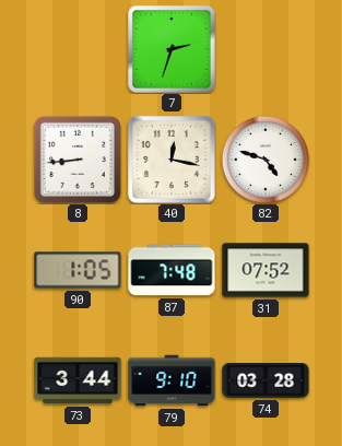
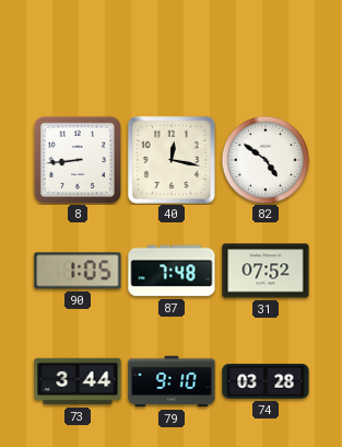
7: 2:33 -> none
82: 4:48 -> 4:51
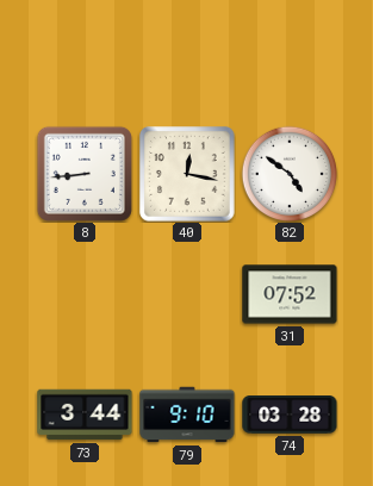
90: 1:05 -> none
87: 7:48 -> none
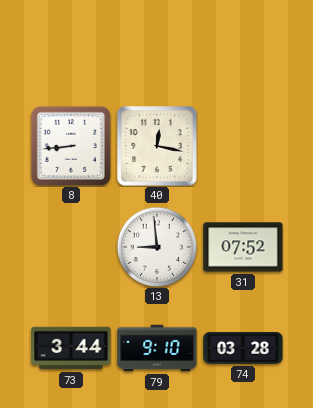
82: 4:51 -> none
13: none -> 8:59
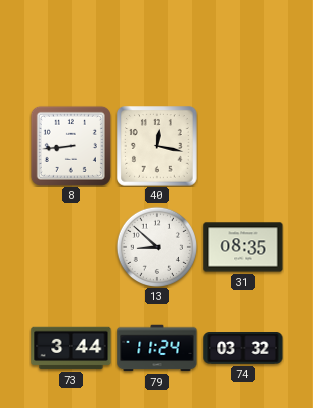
13: 8:59 -> 8:52
31: 07:52 -> 08:35
79: 9:10 -> 11:24
74: 03:28 -> 03:32
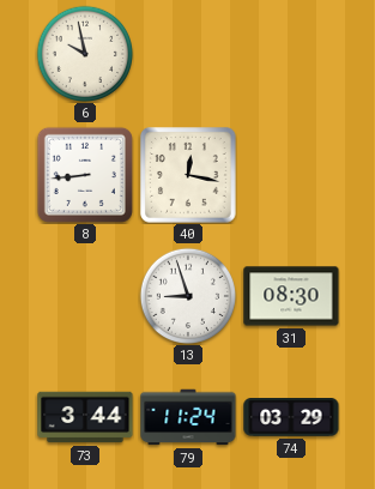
6: none -> 9:58
13: 8:52 -> 8:57
31: 08:35 -> 08:30
74: 03:32 -> 03:29
